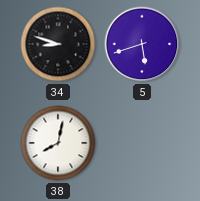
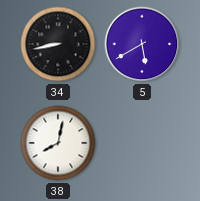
34: 8:48 -> 8:43
5: 5:42 -> 5:40
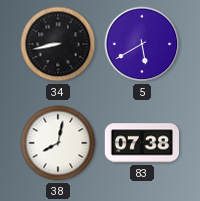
83: none -> 07:38
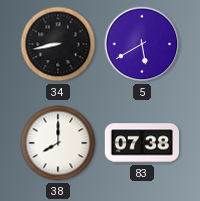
38: 8:02 -> 8:00
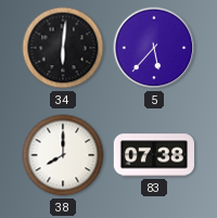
34: 8:43 -> 6:01
5: 5:40 -> 5:37
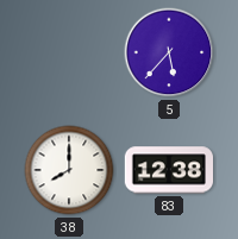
34: 6:01 -> none
83: 07:38 -> 12:38
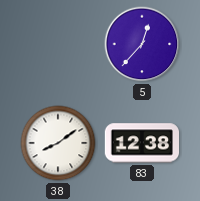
5: 5:37 -> 12:37
38: 8:00 -> 8:09
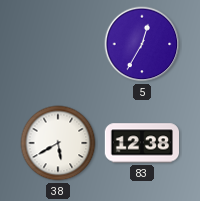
5: 12:37 -> 12:35
38: 8:09 -> 5:40
